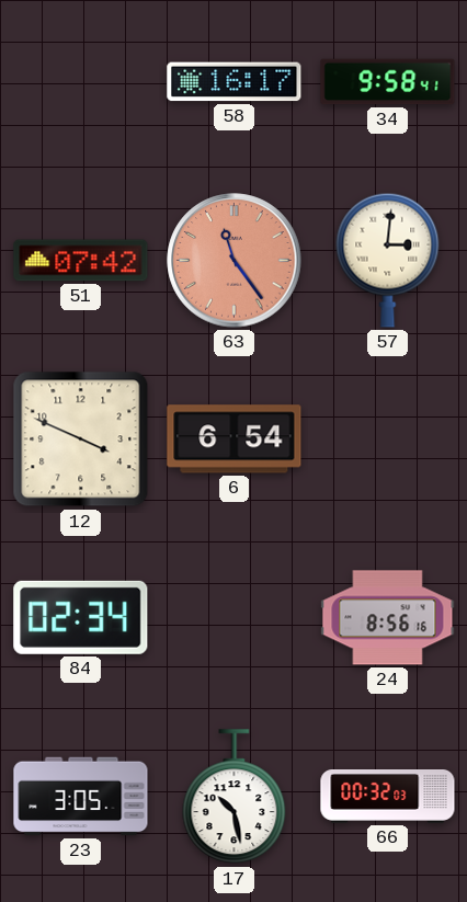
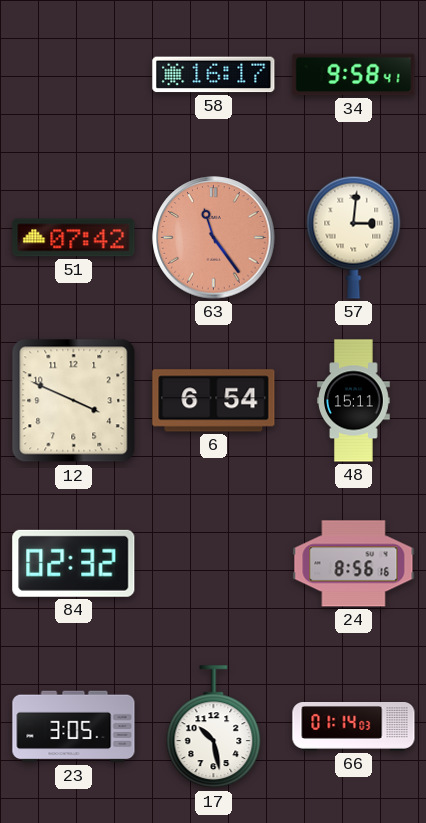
48: none -> 15:11
84: 02:34 -> 02:32
66: 00:32 -> 01:14
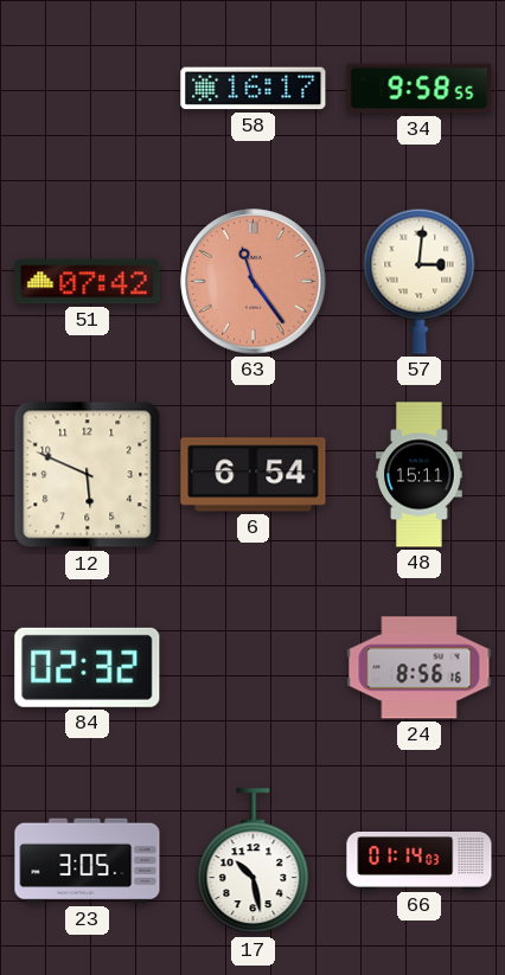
34: 9:58:41 -> 9:58:55
12: 3:49 -> 5:49
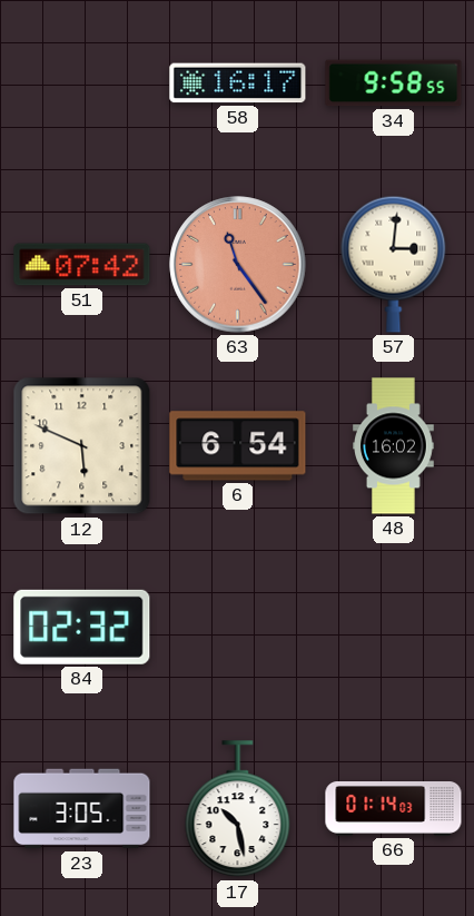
48: 15:11 -> 16:02
24: 8:56 -> none
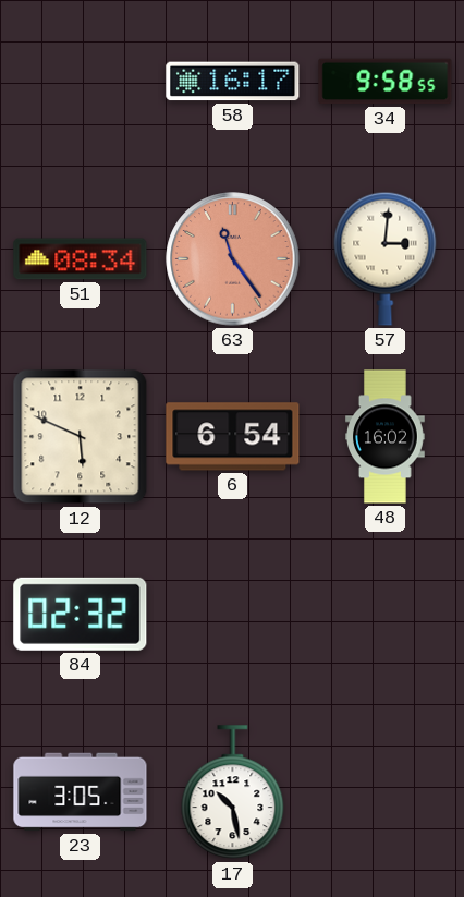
51: 07:42 -> 08:34
66: 01:14 -> none
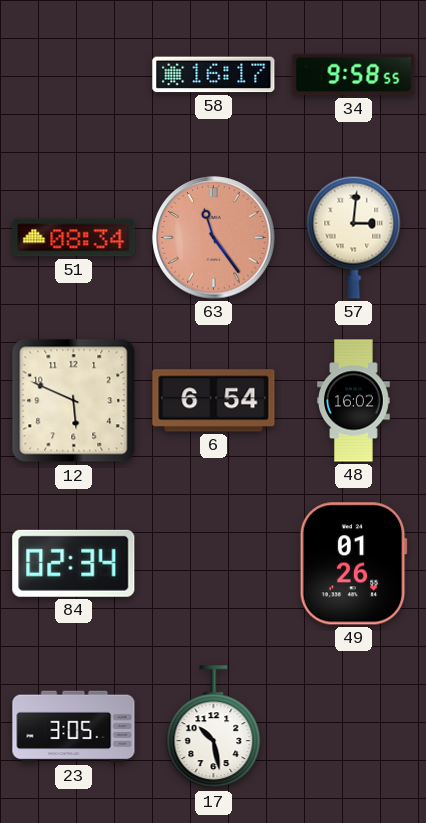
84: 02:32 -> 02:34
49: none -> 01:26
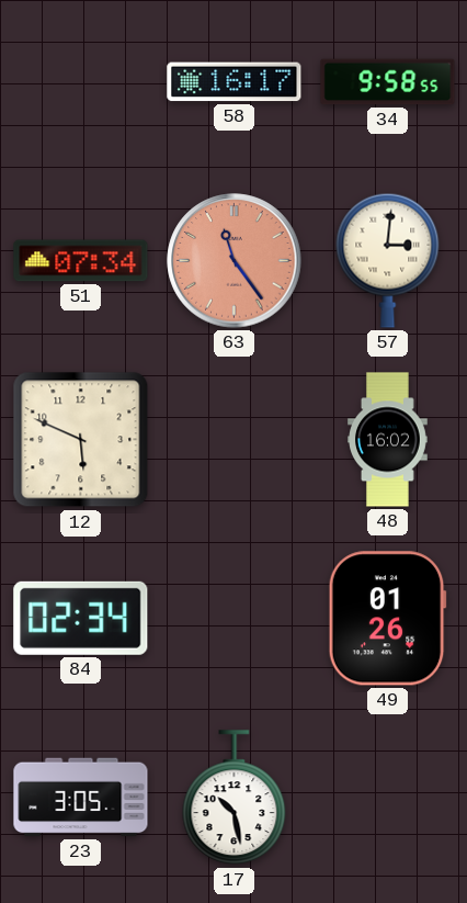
51: 08:34 -> 07:34
6: 6:54 -> none
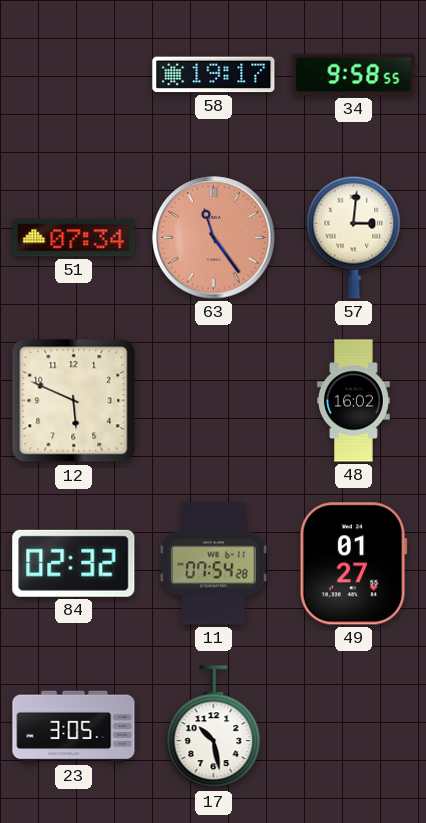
58: 16:17 -> 19:17
84: 02:34 -> 02:32
11: none -> 07:54
49: 01:26 -> 01:27
